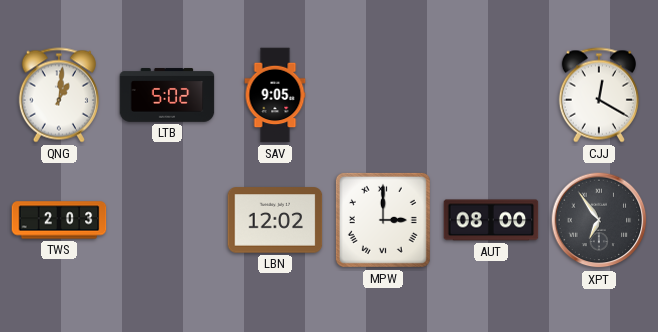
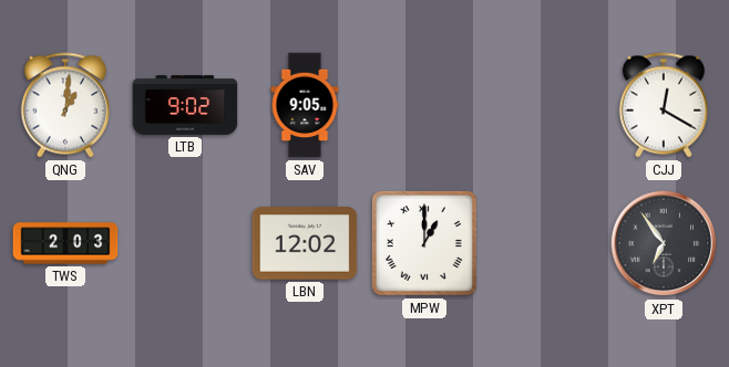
LTB: 5:02 -> 9:02
MPW: 3:00 -> 1:00
AUT: 08:00 -> none
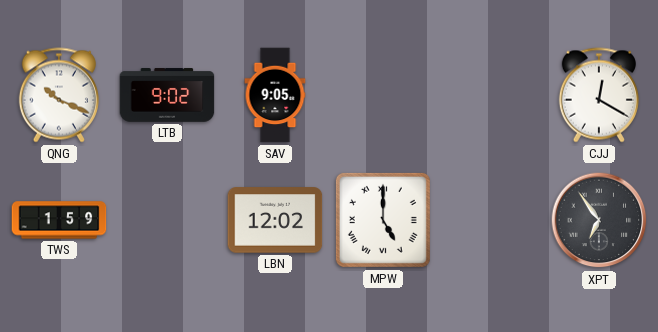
QNG: 1:01 -> 10:19
TWS: 2:03 -> 1:59
MPW: 1:00 -> 5:00
